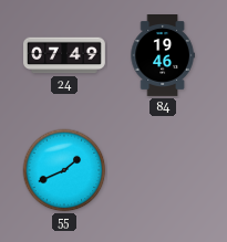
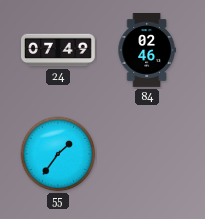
84: 19:46 -> 02:46
55: 1:41 -> 1:36
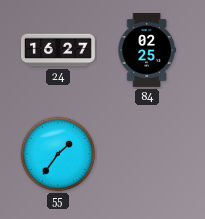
24: 07:49 -> 16:27
84: 02:46 -> 02:25
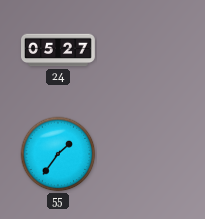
24: 16:27 -> 05:27
84: 02:25 -> none
